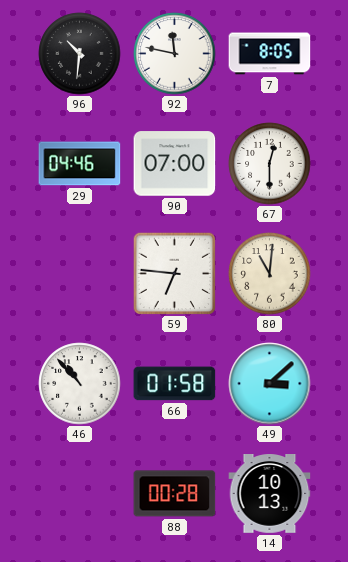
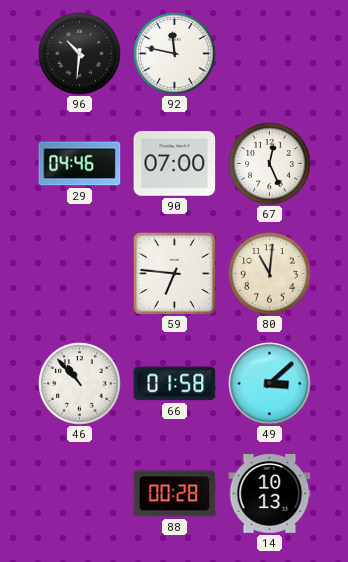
7: 8:05 -> none
67: 12:30 -> 12:26
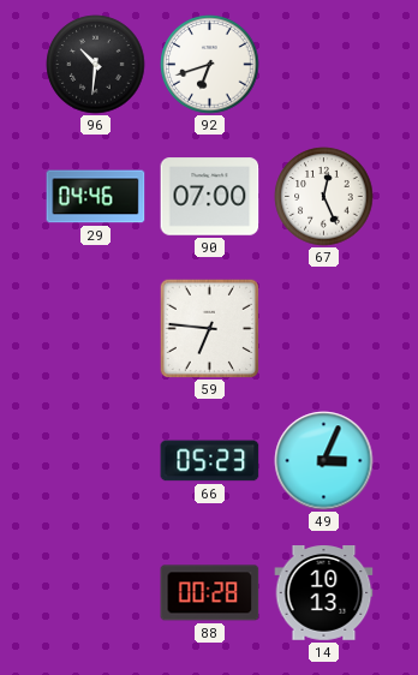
92: 11:47 -> 6:42
80: 11:01 -> none
46: 10:53 -> none
66: 01:58 -> 05:23
49: 3:08 -> 3:04
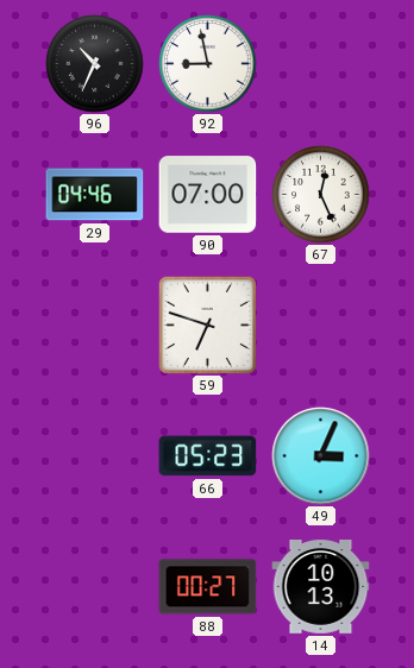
96: 10:31 -> 10:34
92: 6:42 -> 8:58
59: 6:46 -> 6:48
88: 00:28 -> 00:27
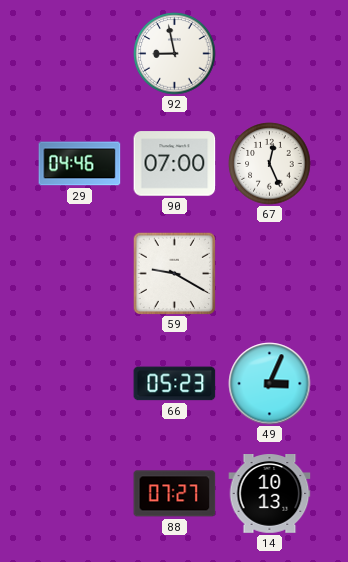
96: 10:34 -> none
59: 6:48 -> 9:20
88: 00:27 -> 07:27
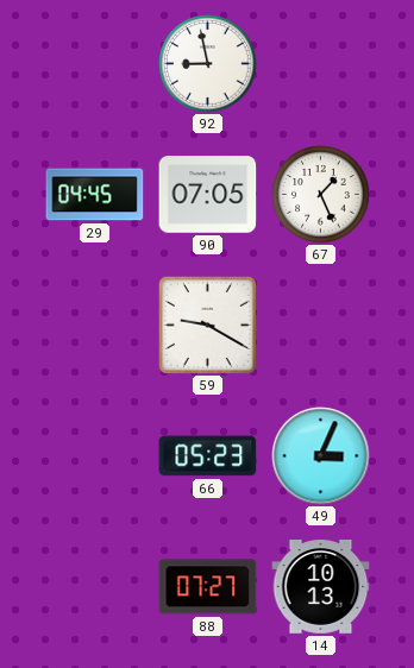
29: 04:46 -> 04:45
90: 07:00 -> 07:05
67: 12:26 -> 1:26
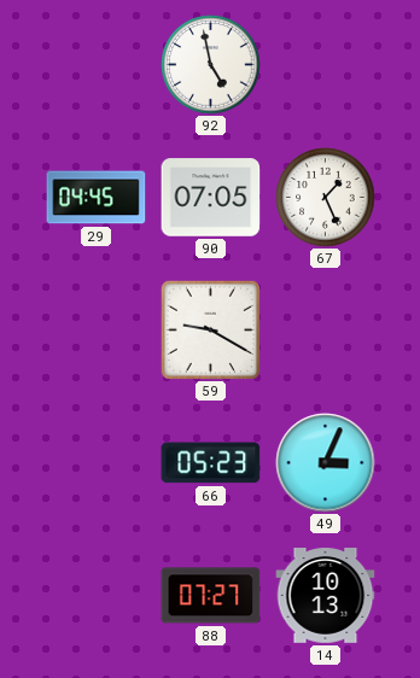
92: 8:58 -> 4:58
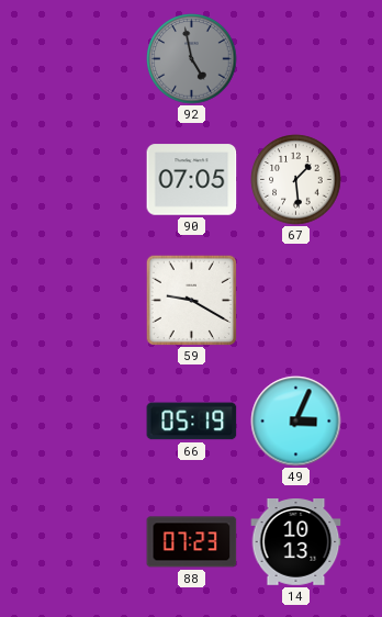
92 dial: white -> grey
29: 04:45 -> none
67: 1:26 -> 1:29
66: 05:23 -> 05:19
88: 07:27 -> 07:23
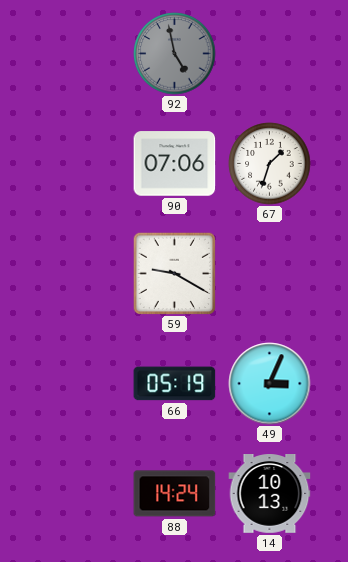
90: 07:05 -> 07:06
67: 1:29 -> 1:33
88: 07:23 -> 14:24
